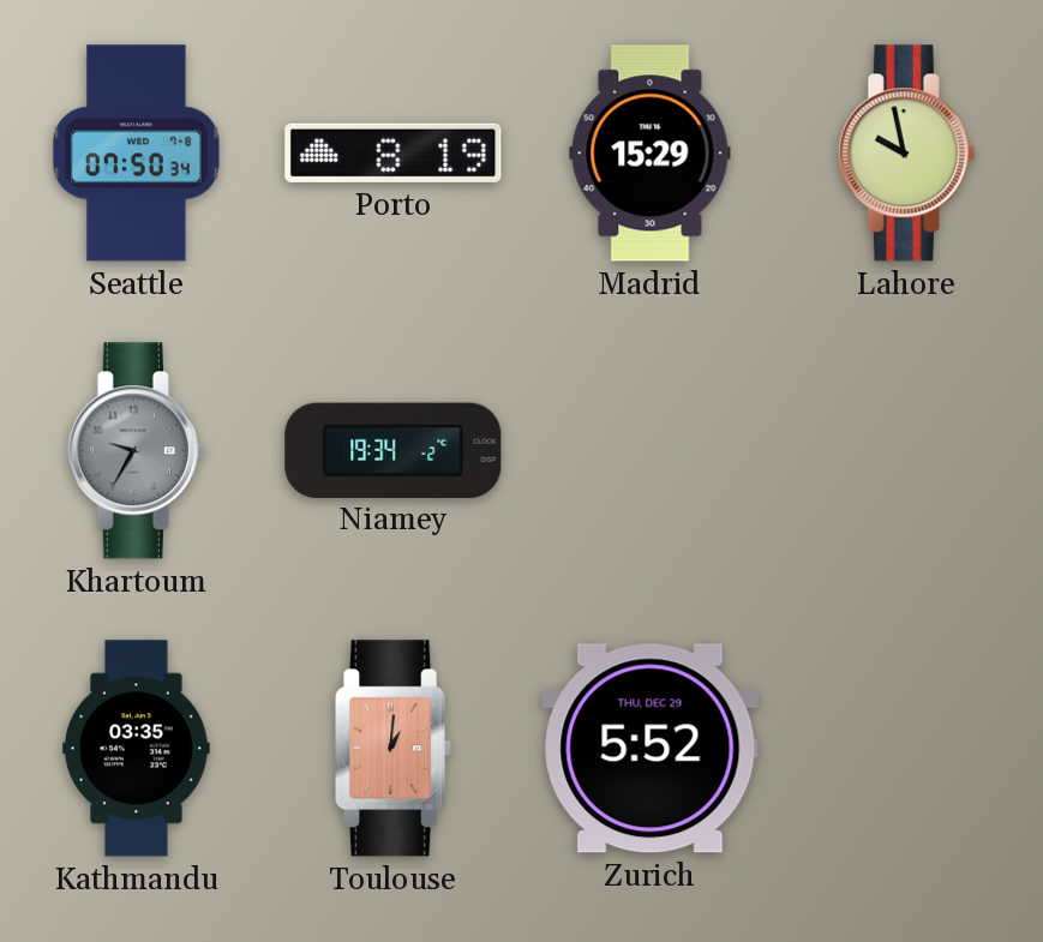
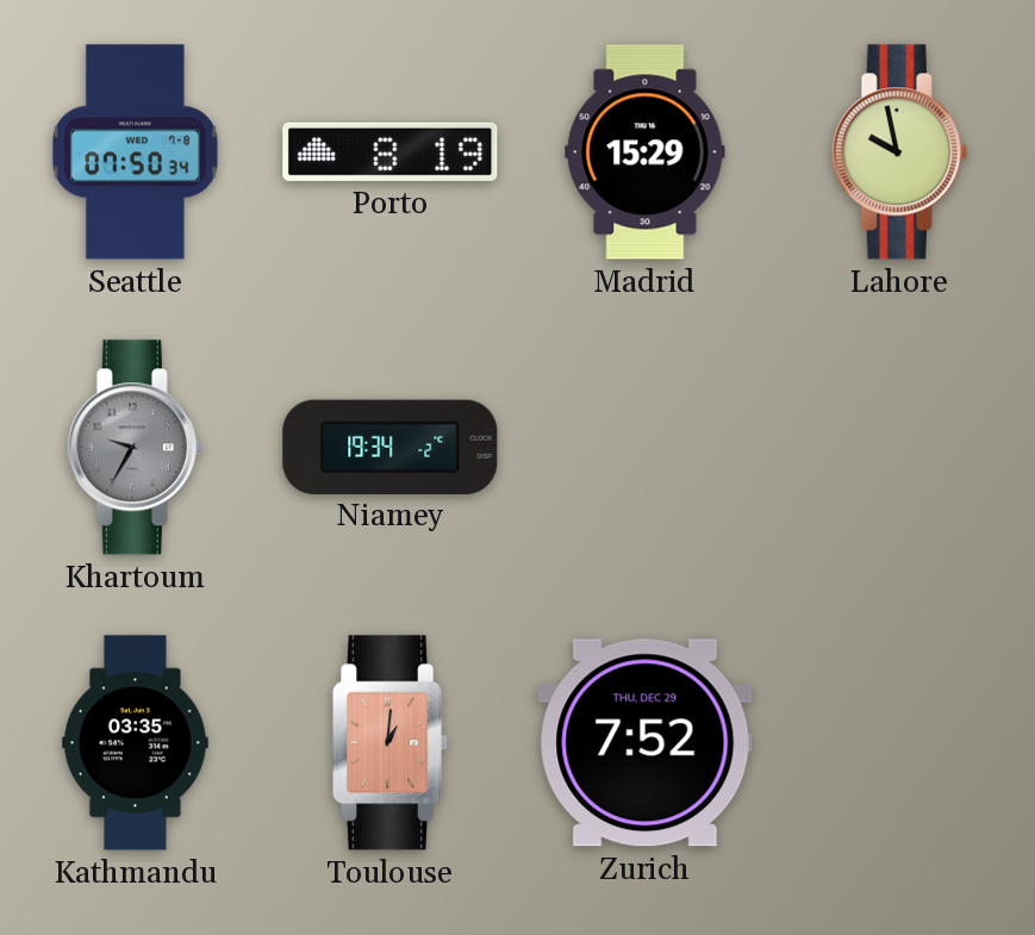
Zurich: 5:52 -> 7:52
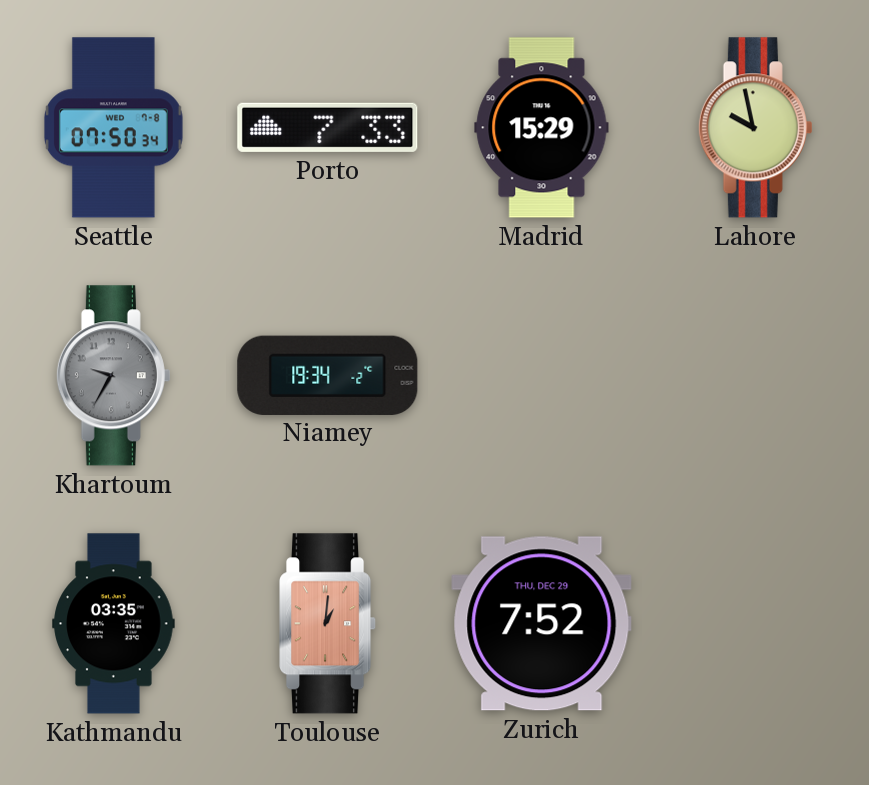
Porto: 8:19 -> 7:33
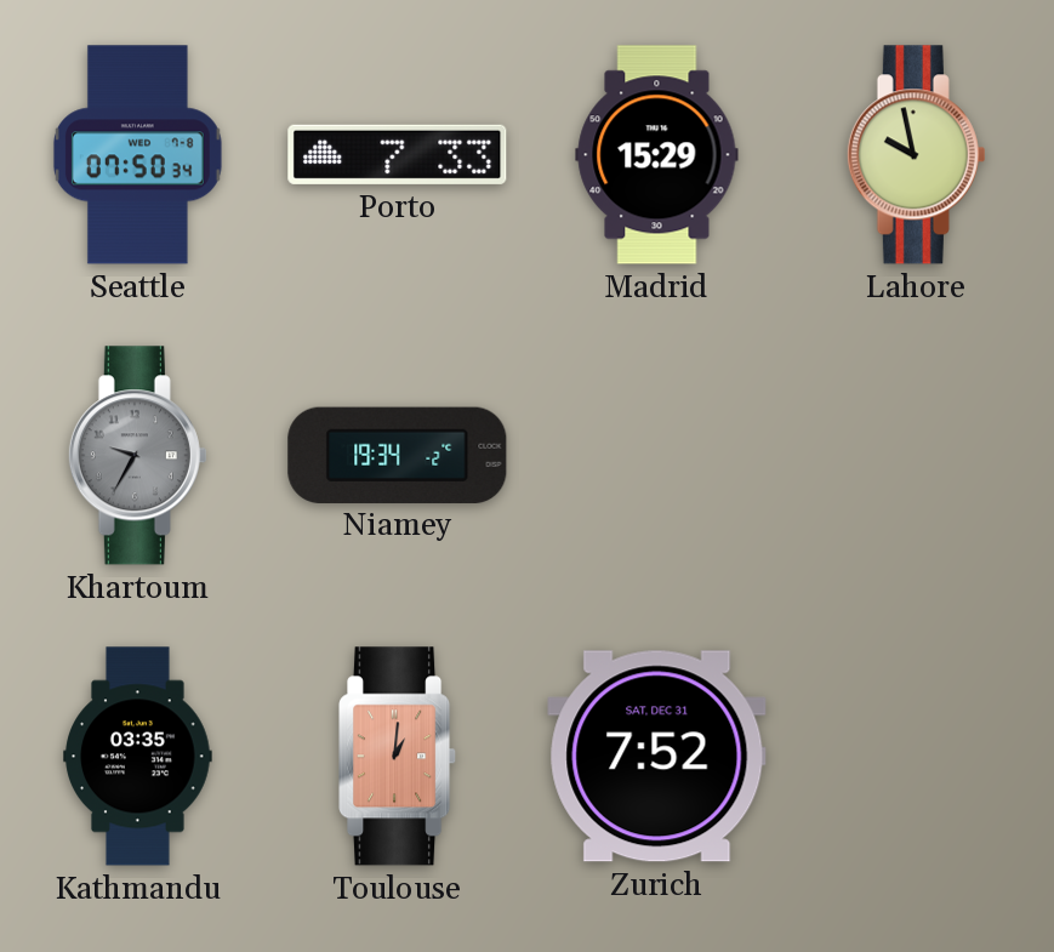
Zurich date: THU, DEC 29 -> SAT, DEC 31
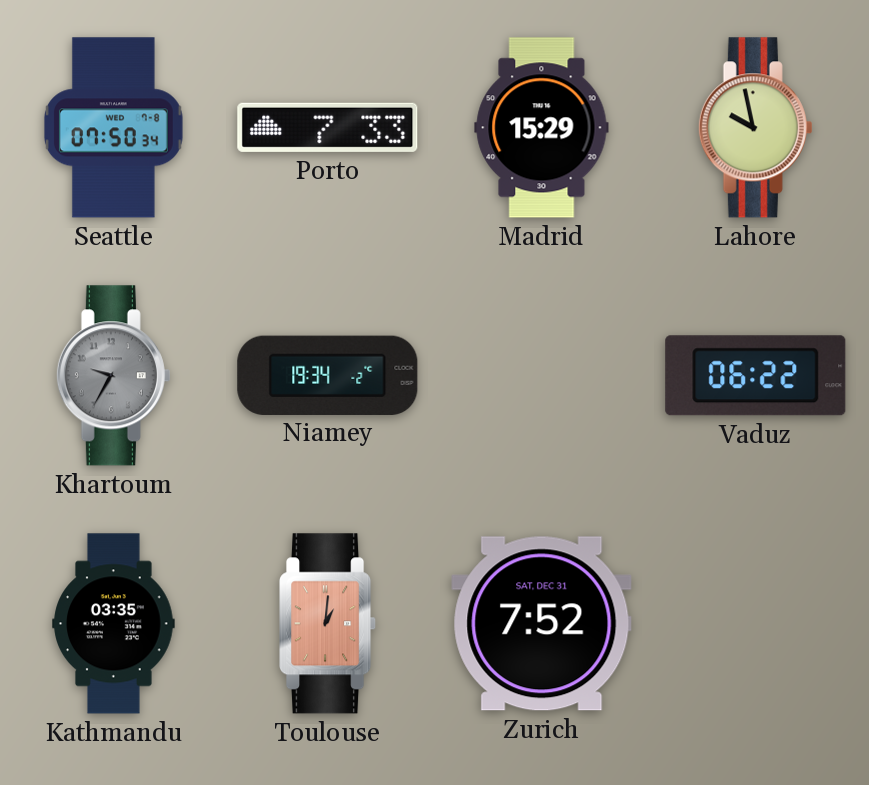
Vaduz: none -> 06:22
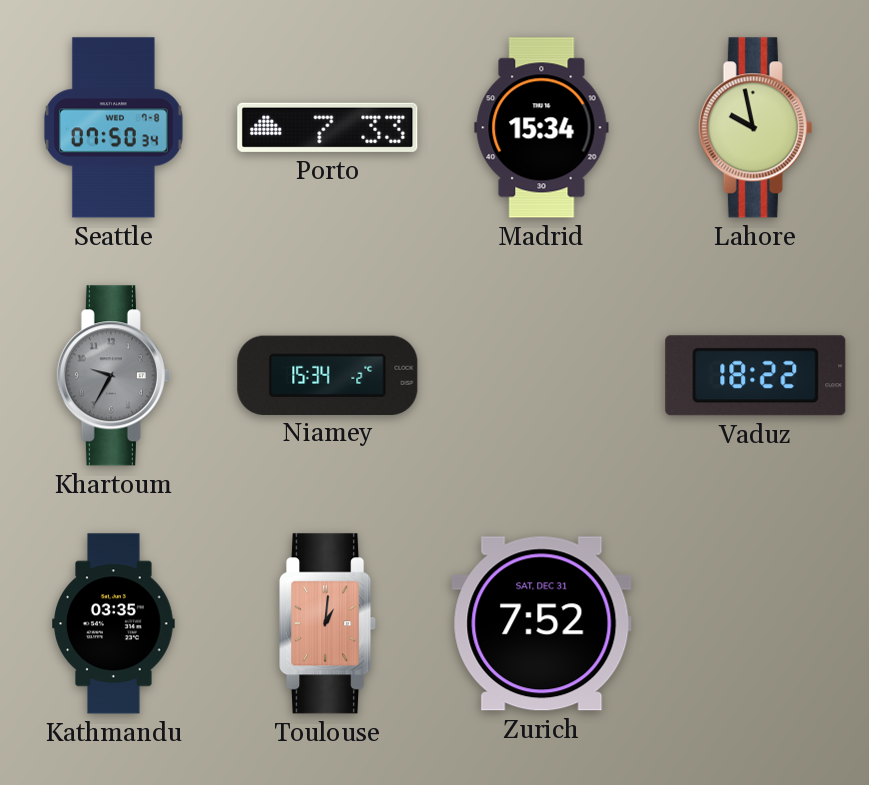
Madrid: 15:29 -> 15:34
Niamey: 19:34 -> 15:34
Vaduz: 06:22 -> 18:22
